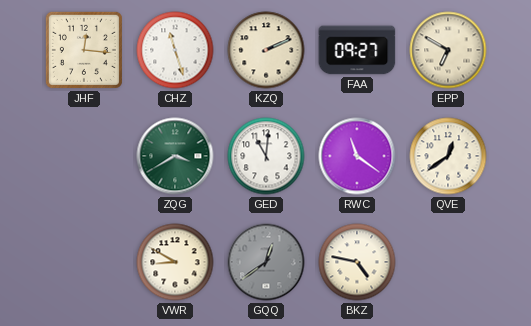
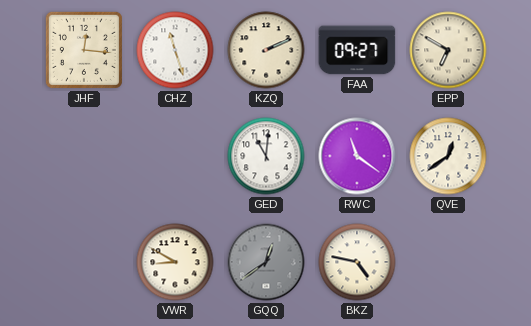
ZQG: 3:40 -> none
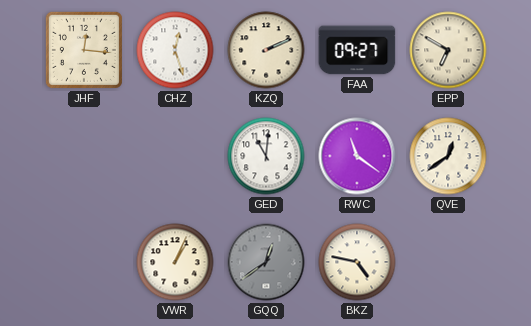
CHZ: 11:27 -> 12:27
VWR: 8:50 -> 1:04
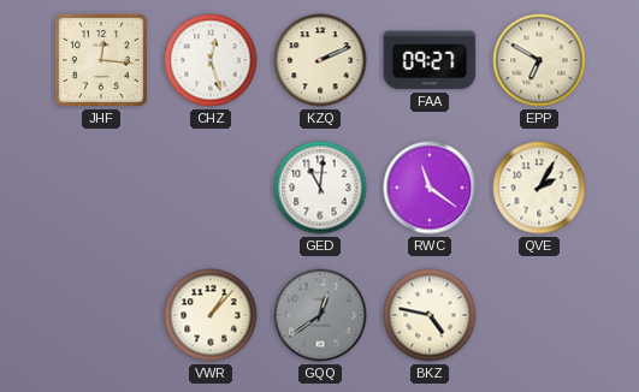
QVE: 12:39 -> 2:05
VWR: 1:04 -> 1:07
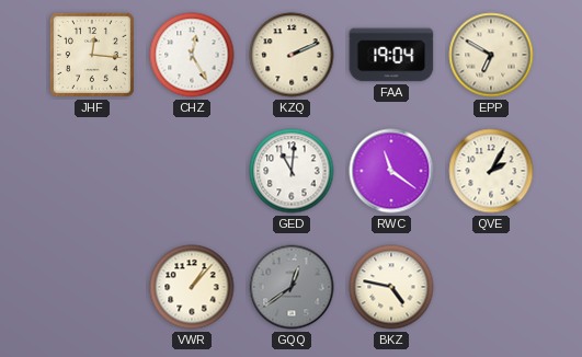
CHZ: 12:27 -> 12:25
FAA: 09:27 -> 19:04
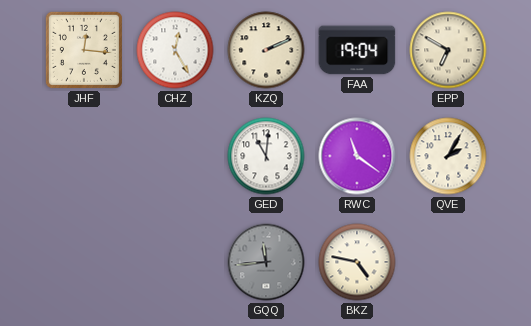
VWR: 1:07 -> none
GQQ: 12:39 -> 11:44
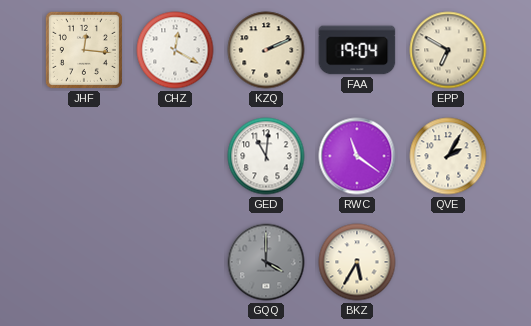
CHZ: 12:25 -> 12:20
GQQ: 11:44 -> 4:00
BKZ: 4:47 -> 5:35
